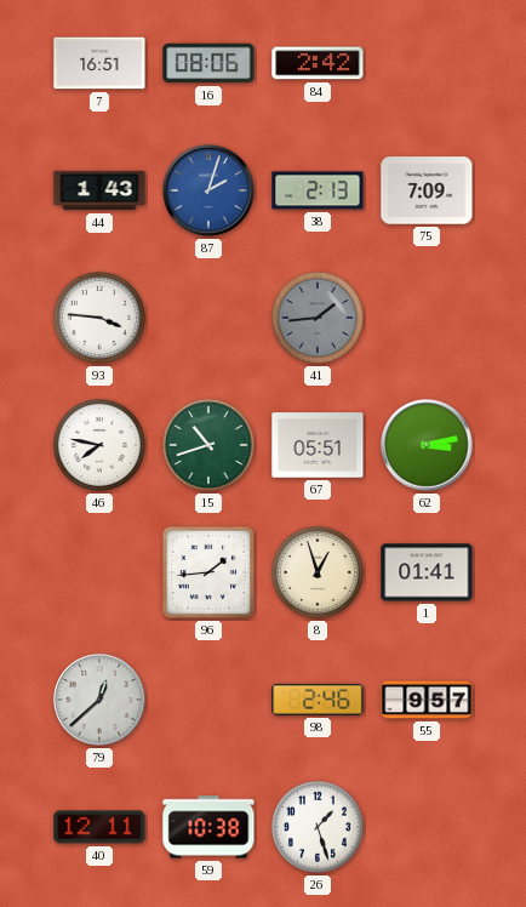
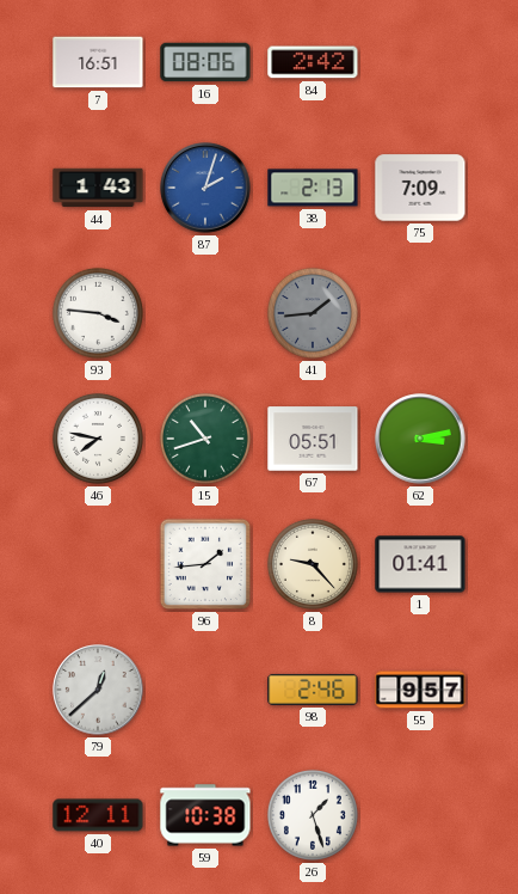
8: 12:57 -> 9:23
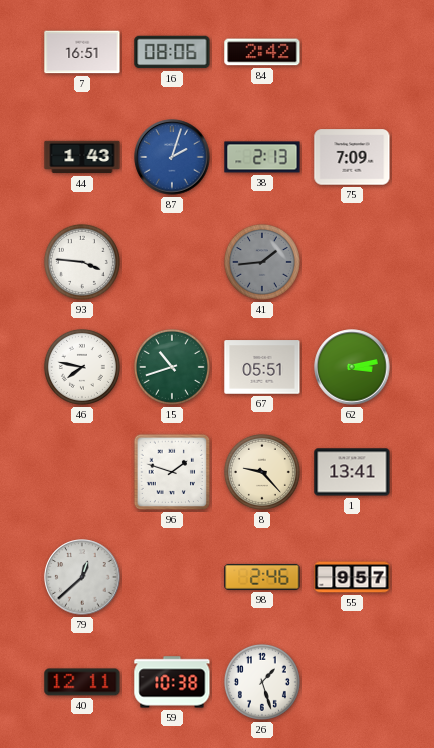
96: 1:44 -> 1:48
1: 01:41 -> 13:41
